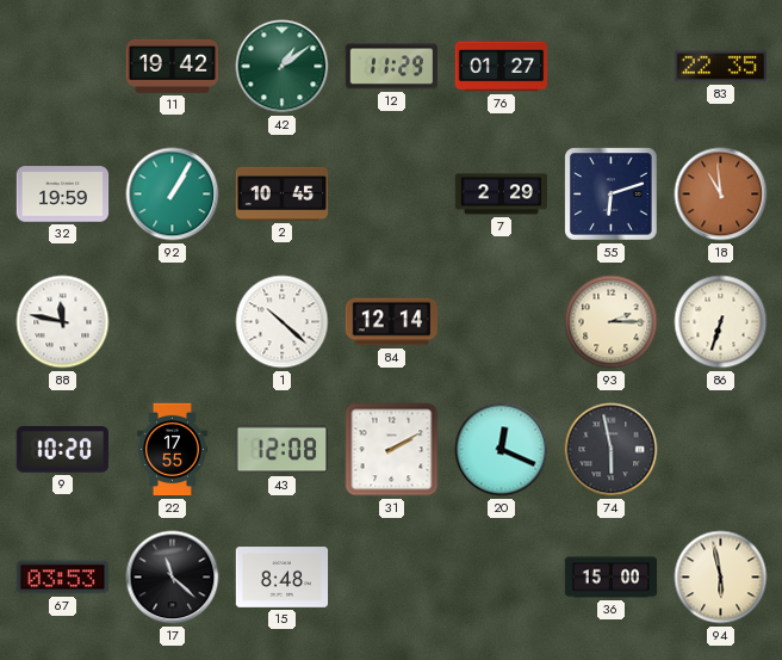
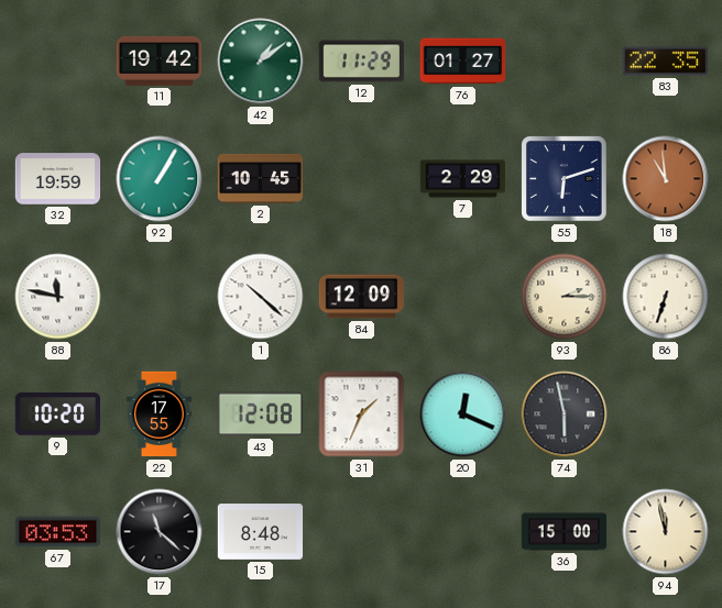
84: 12:14 -> 12:09
31: 2:10 -> 1:34
94: 5:58 -> 11:58
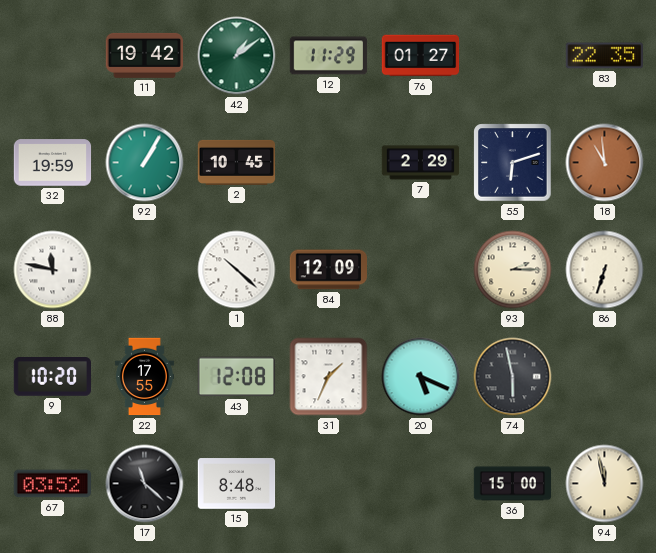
20: 12:19 -> 5:19
67: 03:53 -> 03:52
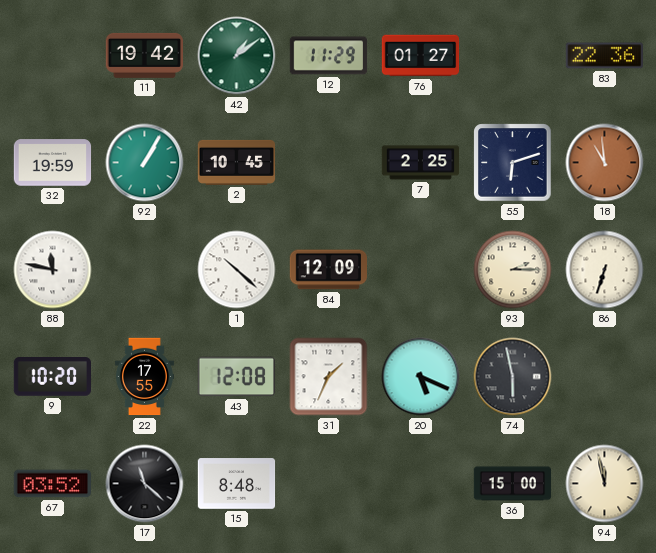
83: 22:35 -> 22:36
7: 2:29 -> 2:25
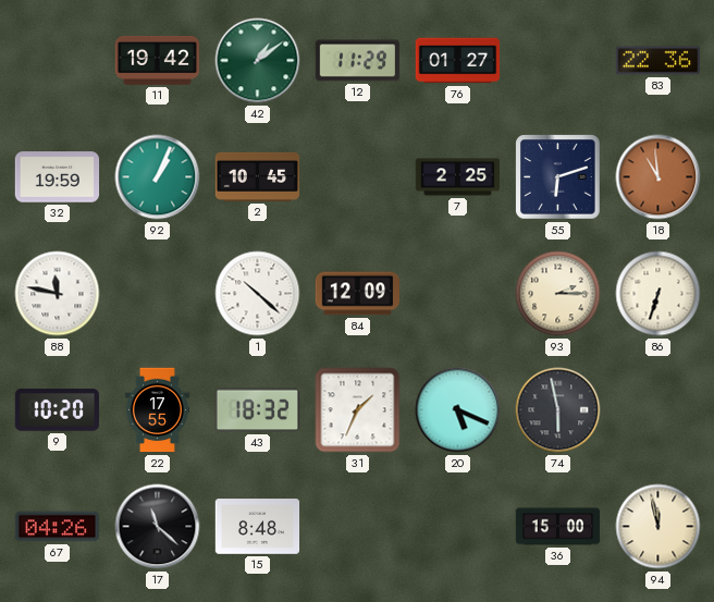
92: 1:05 -> 1:04
43: 12:08 -> 18:32
67: 03:52 -> 04:26
